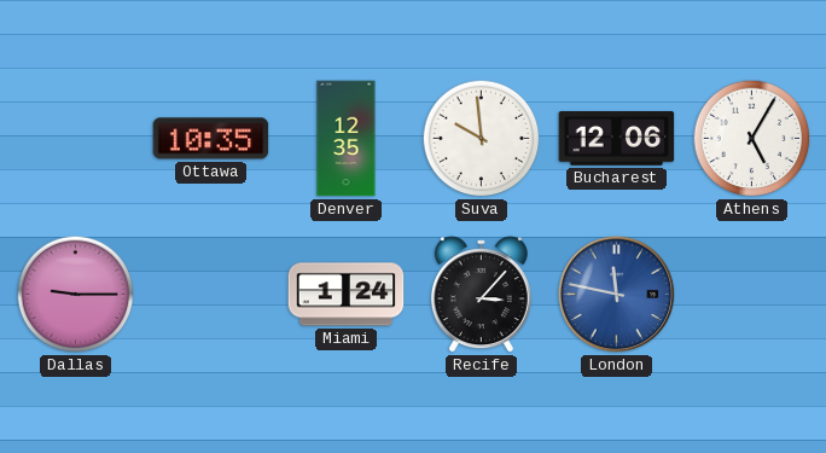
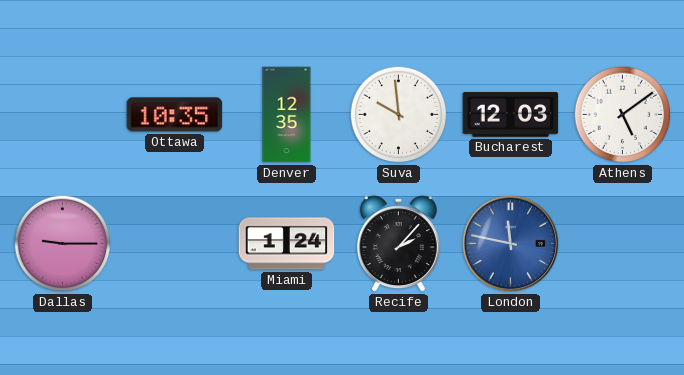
Bucharest: 12:06 -> 12:03
Athens: 5:05 -> 5:09
Recife: 3:07 -> 2:07
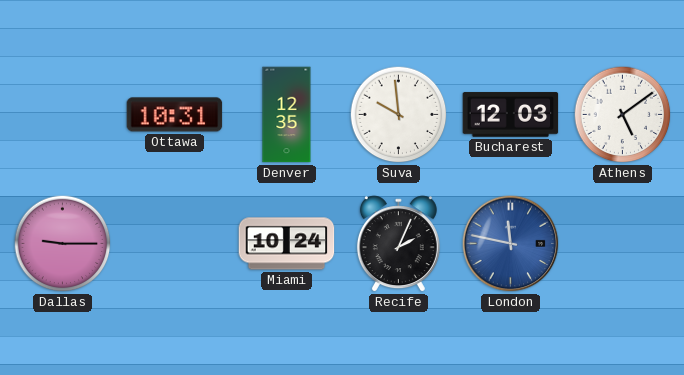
Ottawa: 10:35 -> 10:31
Miami: 1:24 -> 10:24
Recife: 2:07 -> 2:04
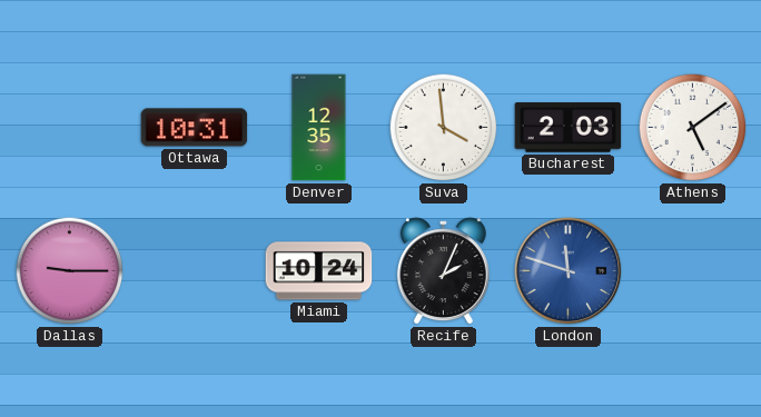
Suva: 9:59 -> 3:59
Bucharest: 12:03 -> 2:03
London: 11:47 -> 11:48
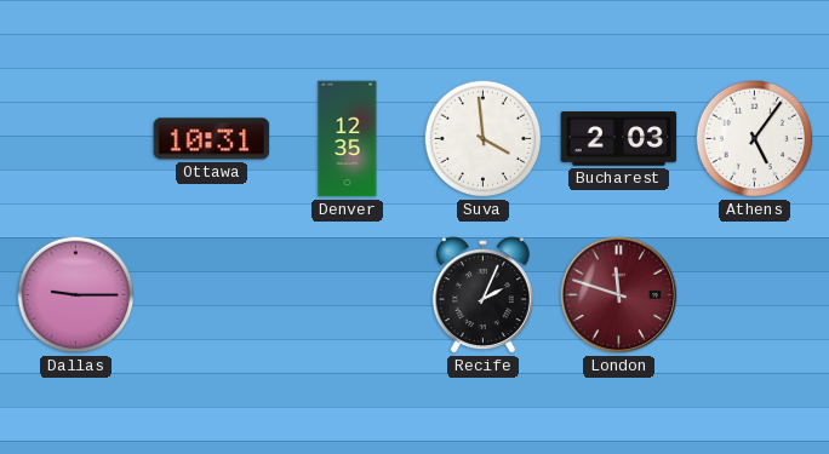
Athens: 5:09 -> 5:06
Miami: 10:24 -> none
London dial: blue -> burgundy
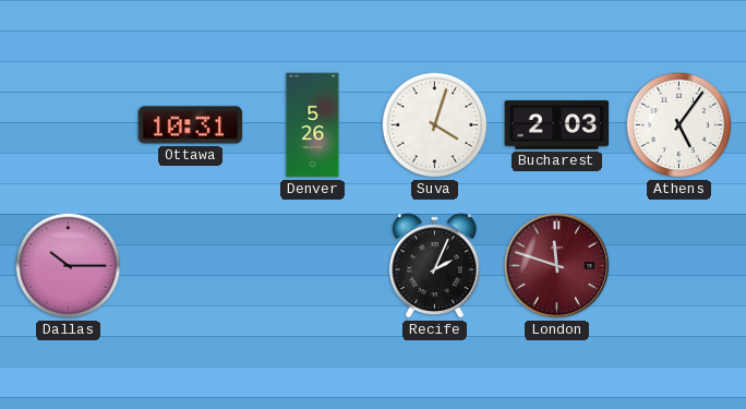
Denver: 12:35 -> 5:26
Suva: 3:59 -> 4:03
Dallas: 9:15 -> 10:15
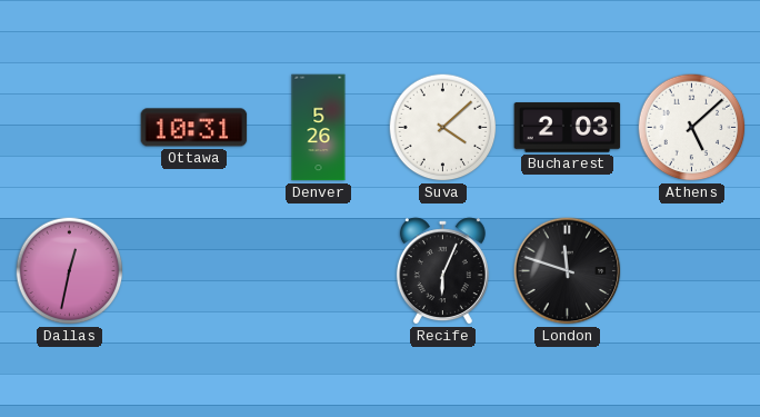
Suva: 4:03 -> 4:08
Athens: 5:06 -> 5:08
Dallas: 10:15 -> 12:32
Recife: 2:04 -> 6:04
London dial: burgundy -> black
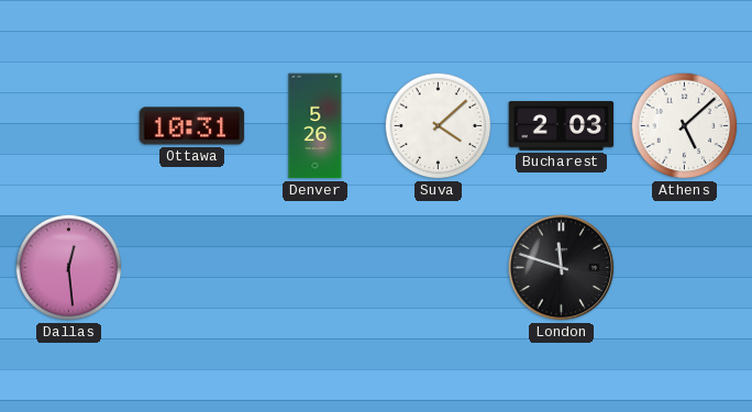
Dallas: 12:32 -> 12:29
Recife: 6:04 -> none
